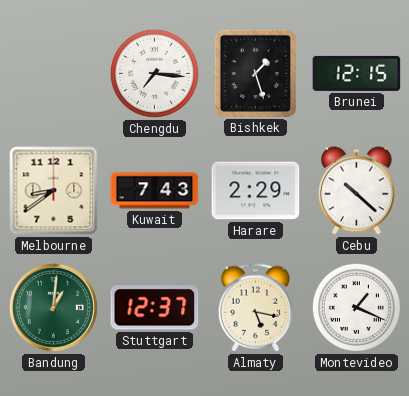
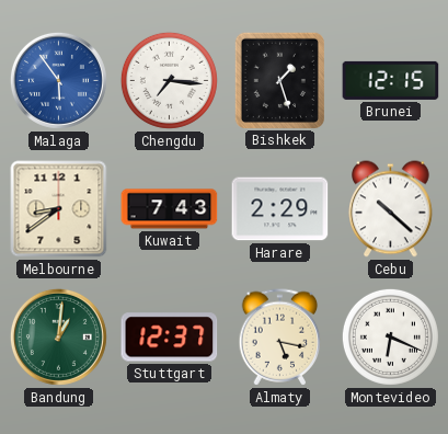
Malaga: none -> 5:54
Montevideo: 1:19 -> 6:19
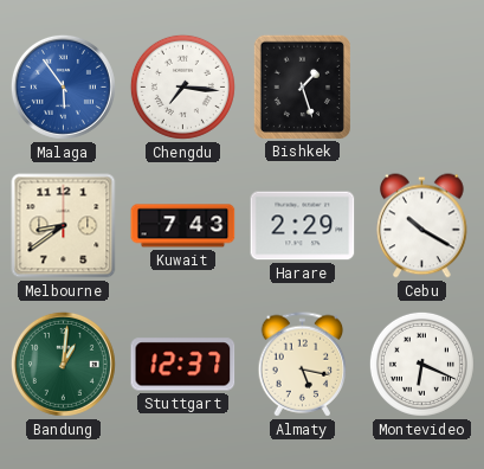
Brunei: 12:15 -> none
Cebu: 10:22 -> 10:20
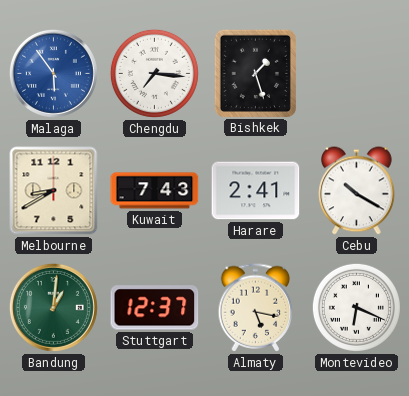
Melbourne: 8:39 -> 8:40
Harare: 2:29 -> 2:41
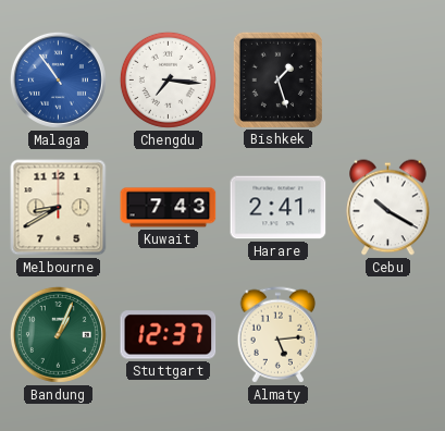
Malaga: 5:54 -> 10:54
Bandung: 1:01 -> 1:04
Almaty: 5:17 -> 5:14
Montevideo: 6:19 -> none
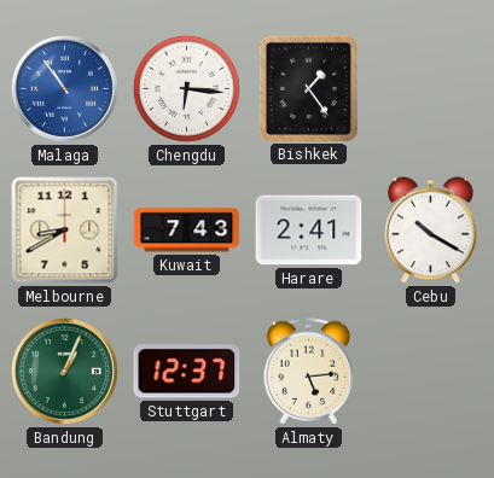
Chengdu: 7:16 -> 6:16
Bishkek: 1:27 -> 1:24
